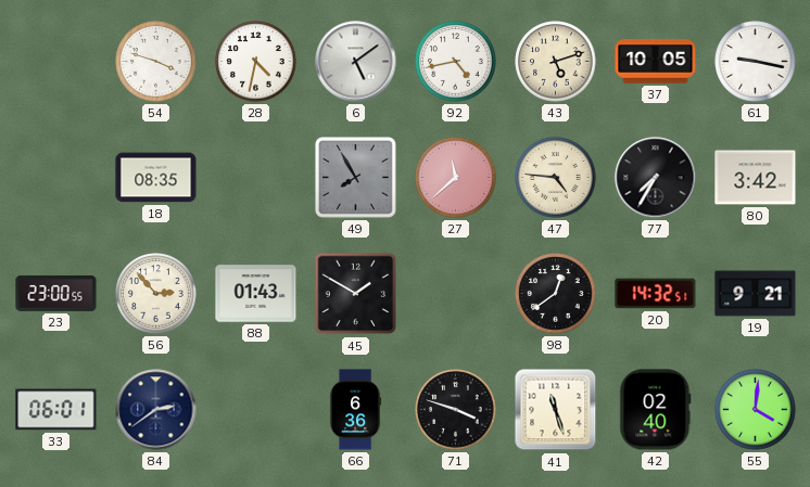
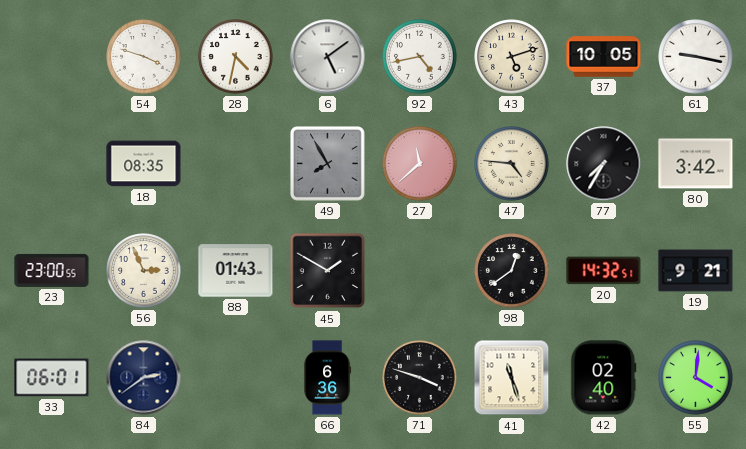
56: 2:53 -> 2:56
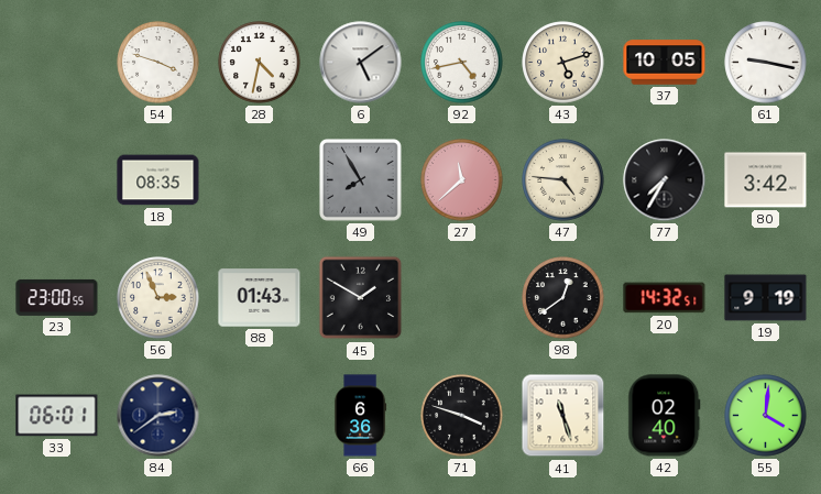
19: 9:21 -> 9:19
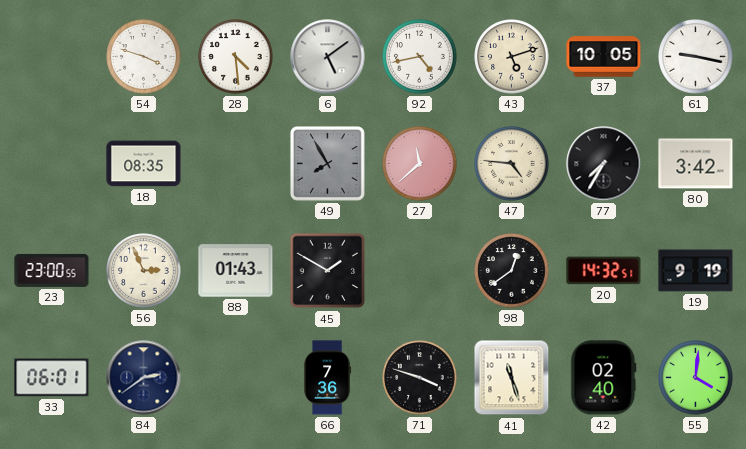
28: 4:32 -> 4:29
66: 6:36 -> 7:36
